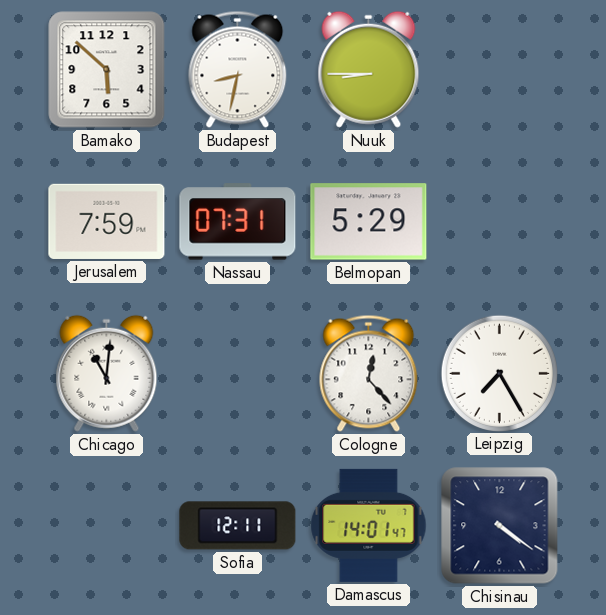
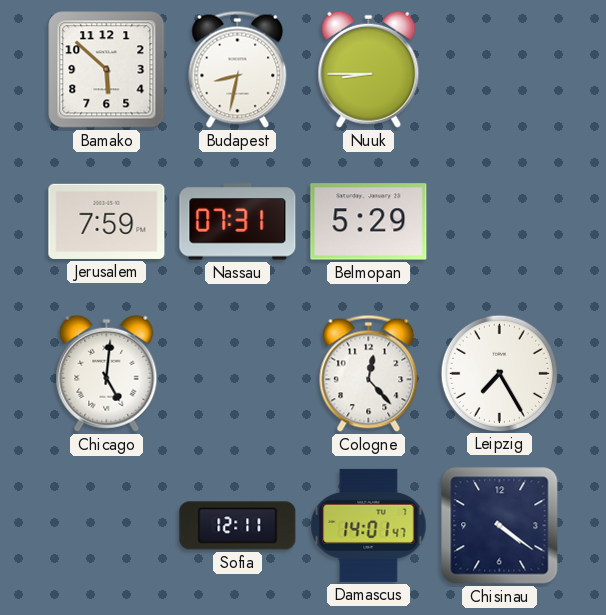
Chicago: 11:01 -> 5:01
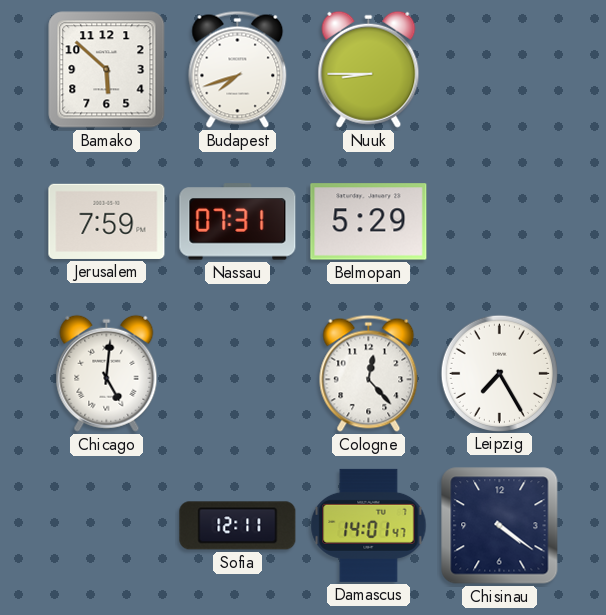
Budapest: 8:32 -> 7:42
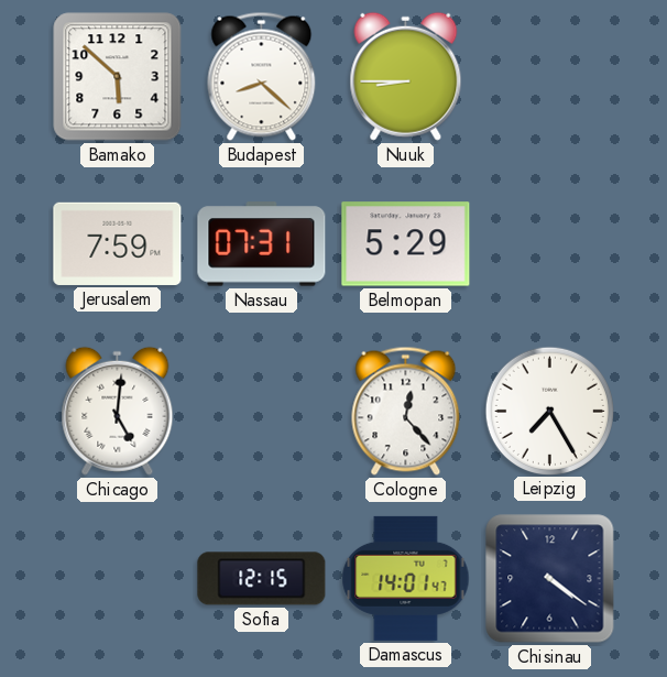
Budapest: 7:42 -> 8:22
Sofia: 12:11 -> 12:15
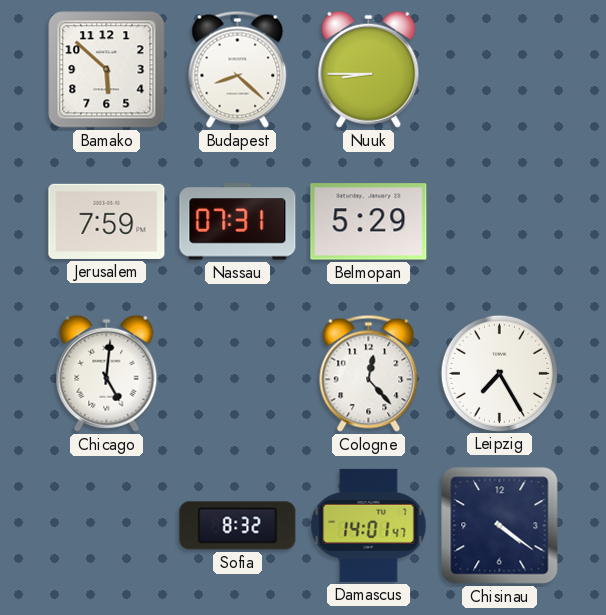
Sofia: 12:15 -> 8:32
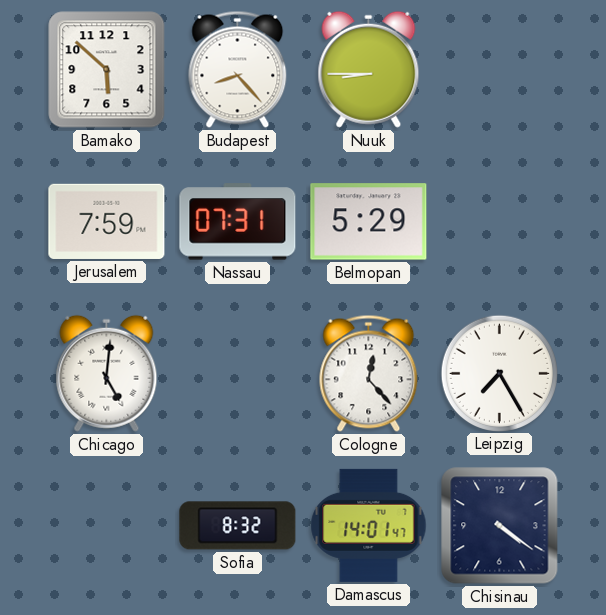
Budapest: 8:22 -> 8:23
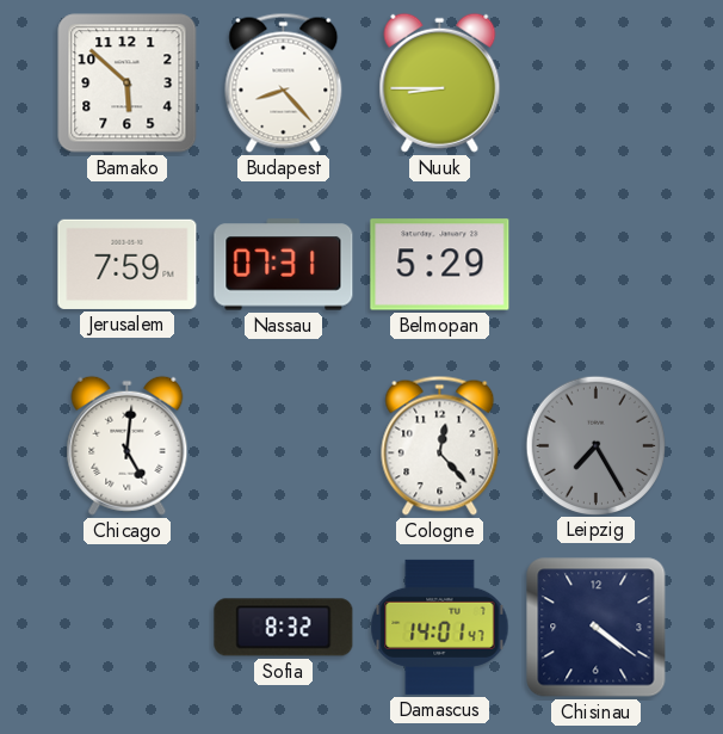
Leipzig dial: white -> grey
